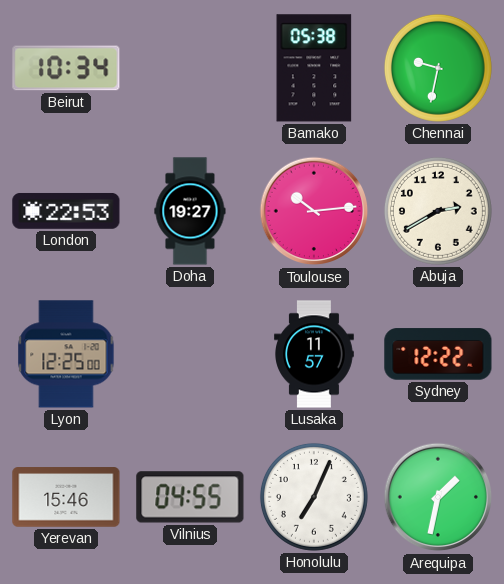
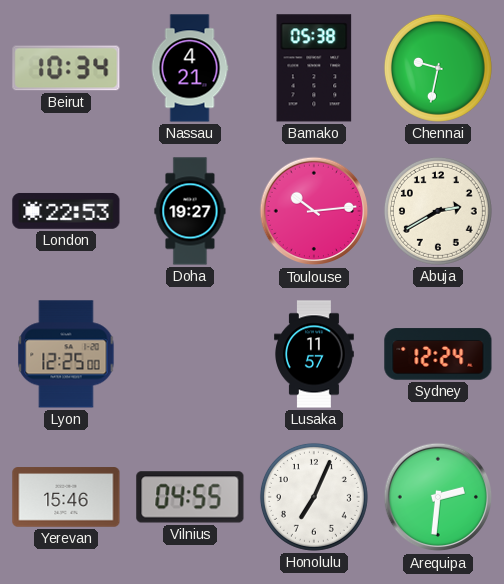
Nassau: none -> 4:21
Sydney: 12:22 -> 12:24
Arequipa: 1:32 -> 2:31
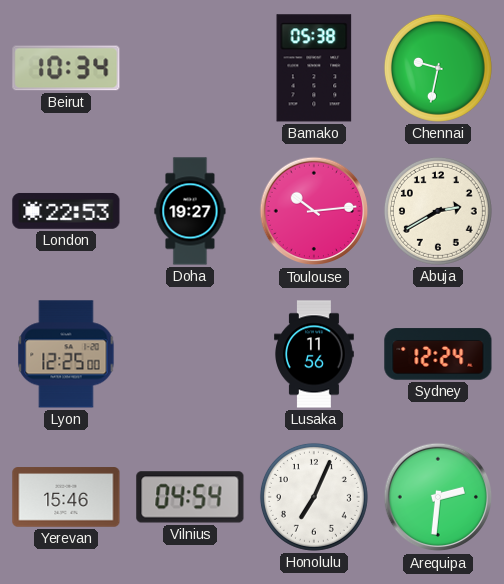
Nassau: 4:21 -> none
Lusaka: 11:57 -> 11:56
Vilnius: 04:55 -> 04:54
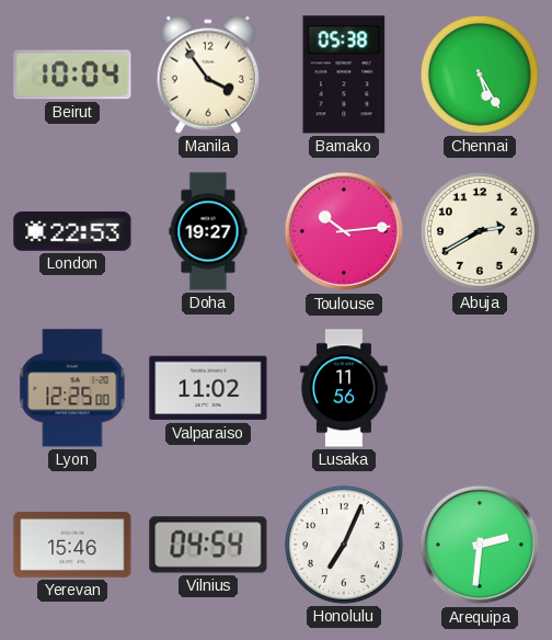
Beirut: 10:34 -> 10:04
Manila: none -> 3:54
Chennai: 9:32 -> 5:25
Valparaiso: none -> 11:02
Sydney: 12:24 -> none
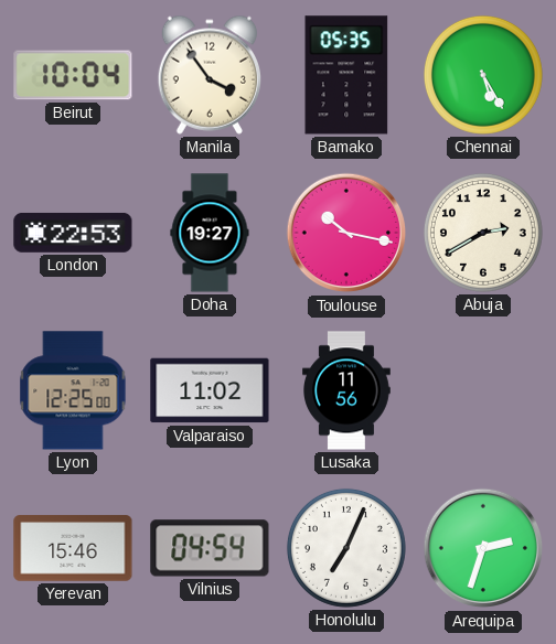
Bamako: 05:38 -> 05:35
Toulouse: 10:14 -> 10:17
Arequipa: 2:31 -> 2:33
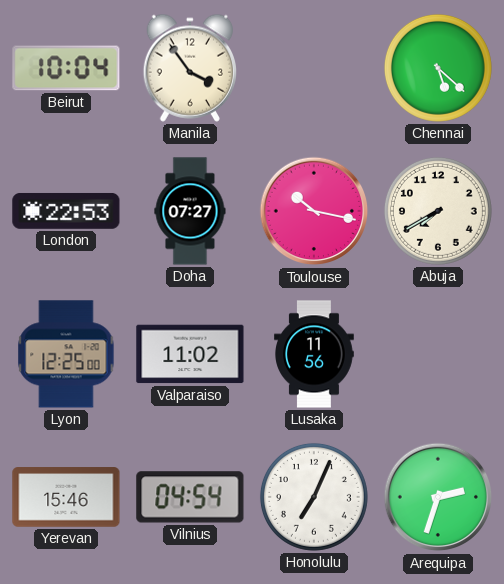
Bamako: 05:35 -> none
Chennai: 5:25 -> 5:22
Doha: 19:27 -> 07:27
Abuja: 2:40 -> 7:40
